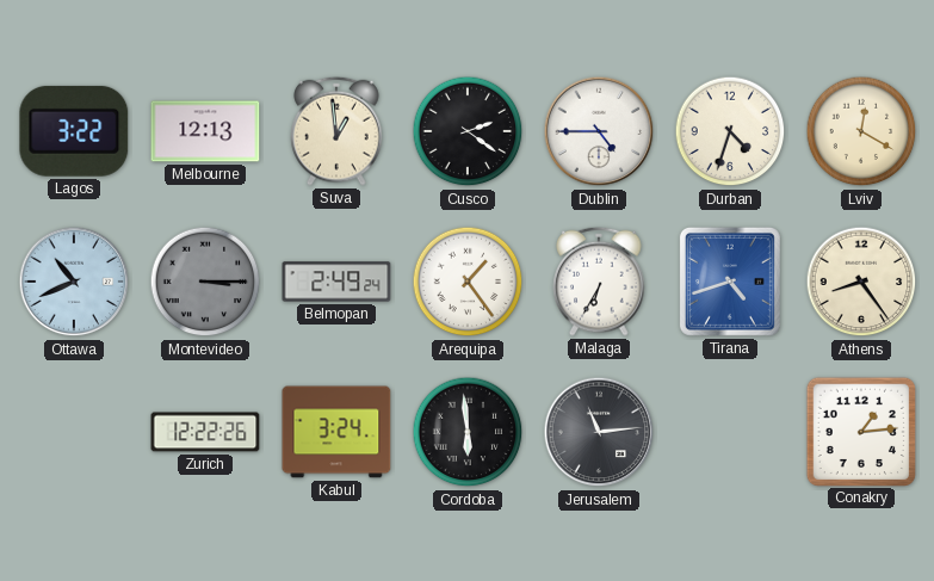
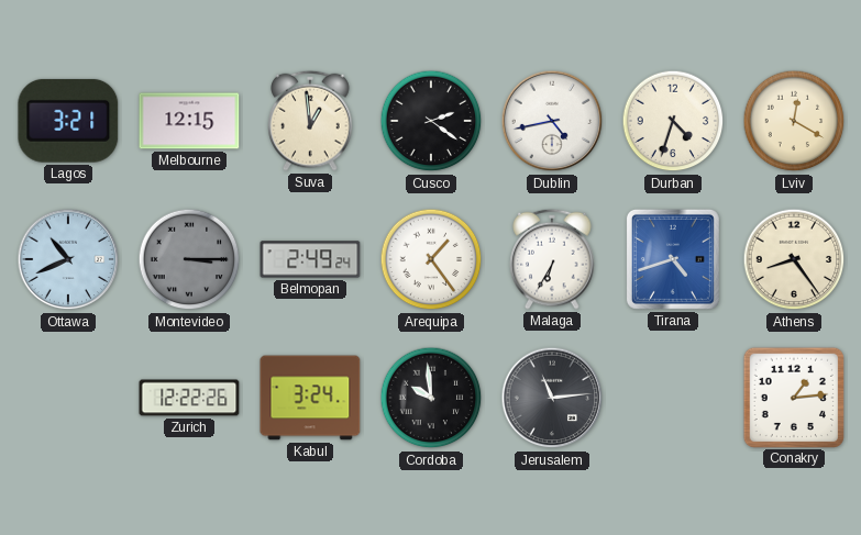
Lagos: 3:22 -> 3:21
Melbourne: 12:13 -> 12:15
Dublin: 4:45 -> 4:43
Cordoba: 5:59 -> 9:59
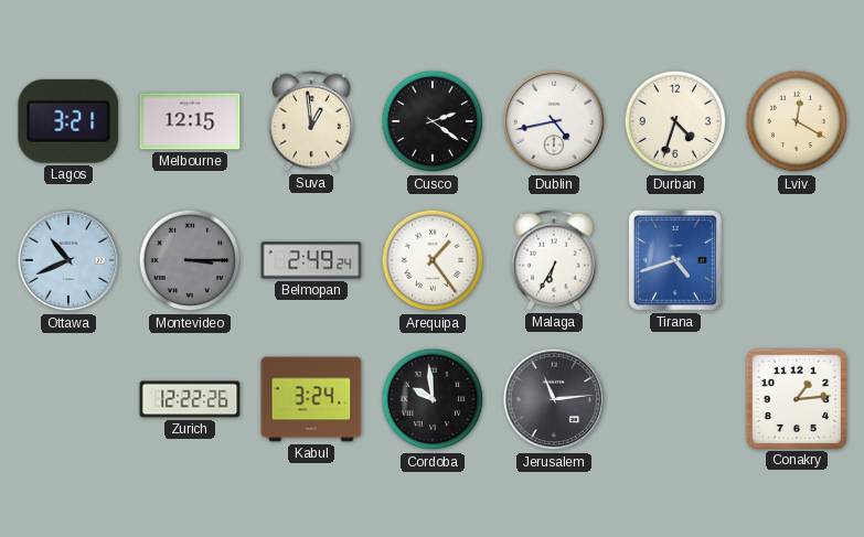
Athens: 8:24 -> none
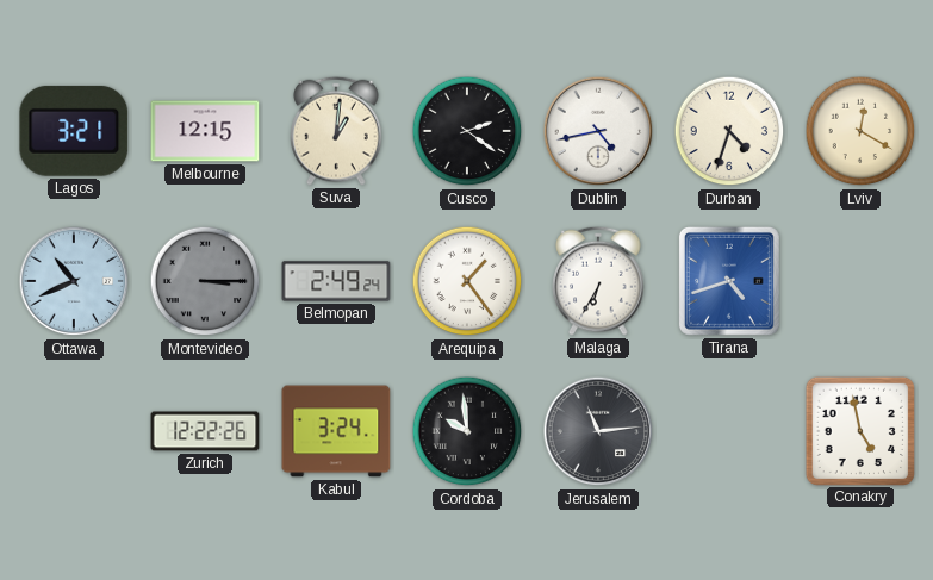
Suva: 12:59 -> 1:01
Conakry: 1:14 -> 4:58
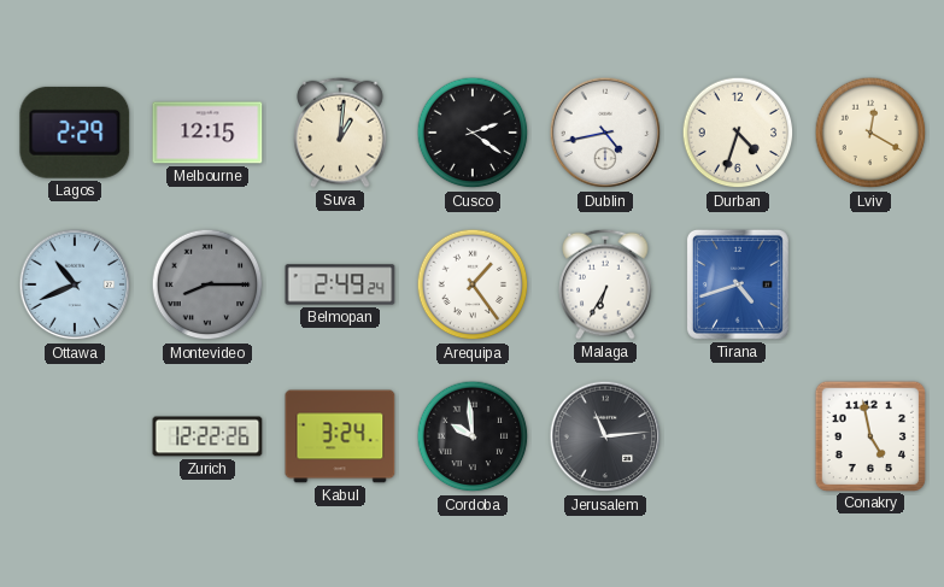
Lagos: 3:21 -> 2:29
Montevideo: 3:15 -> 8:15
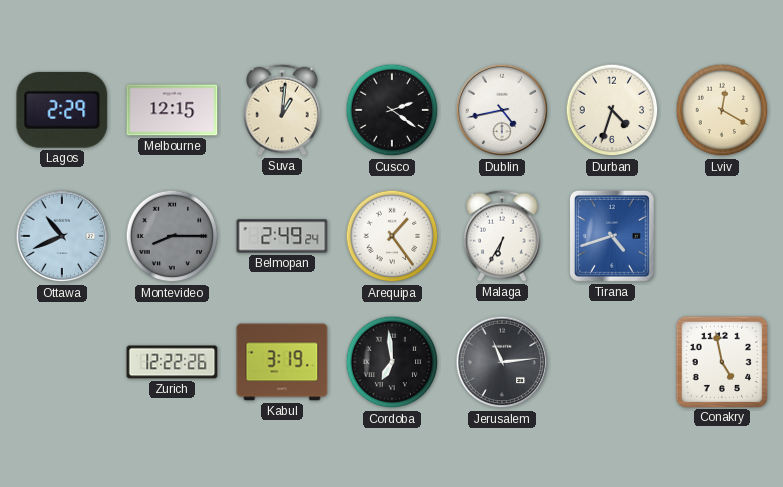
Kabul: 3:24 -> 3:19
Cordoba: 9:59 -> 6:59
